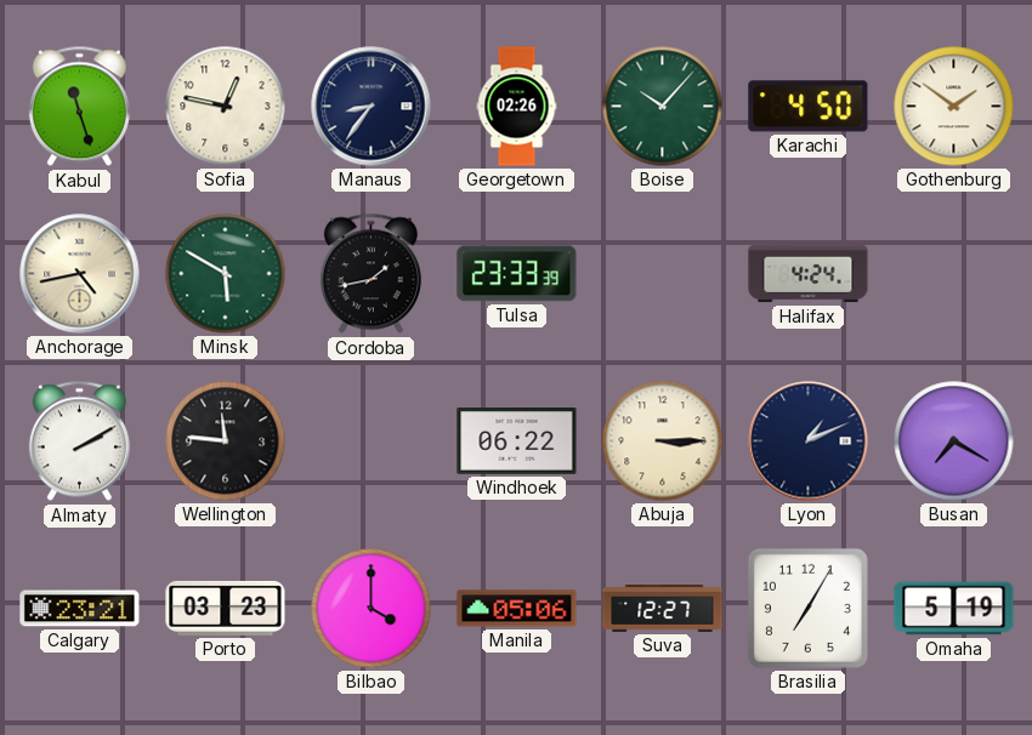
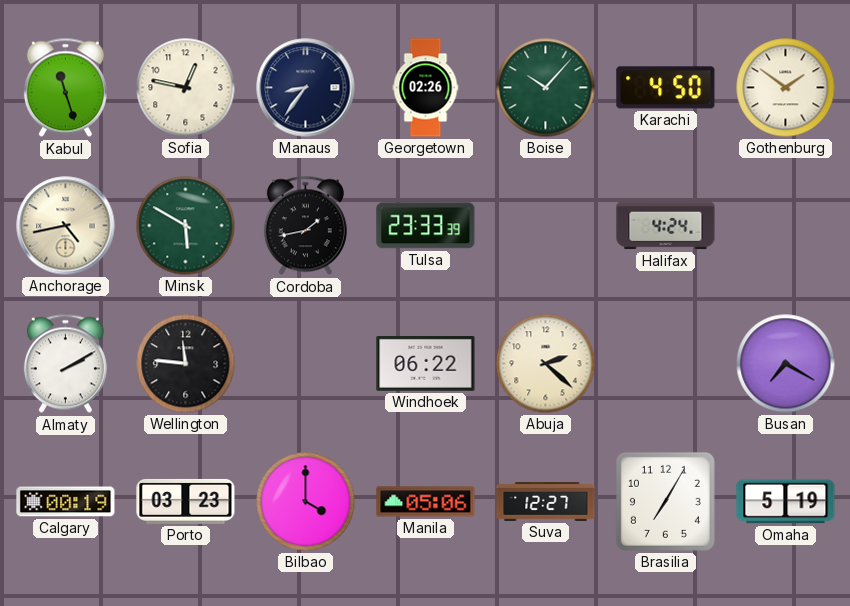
Abuja: 3:15 -> 2:22
Lyon: 1:11 -> none
Calgary: 23:21 -> 00:19
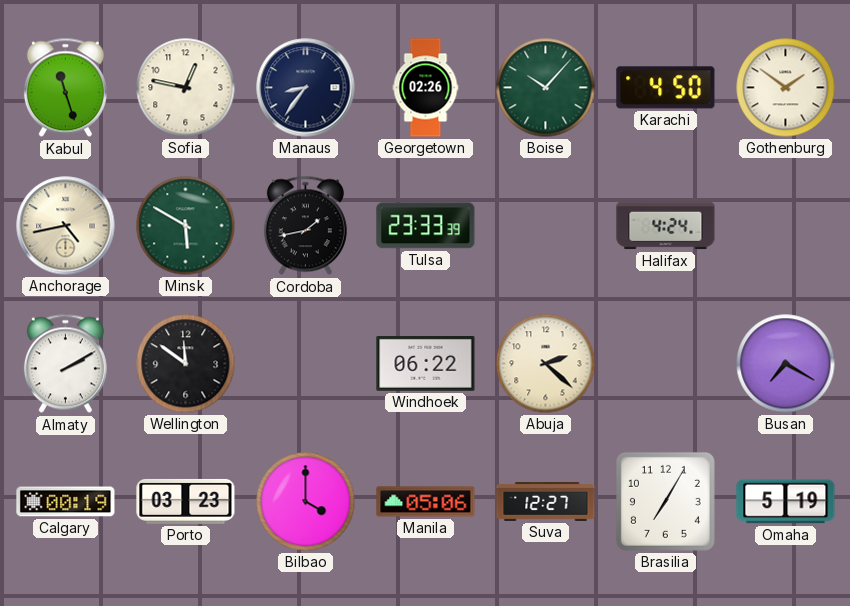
Wellington: 11:46 -> 11:51
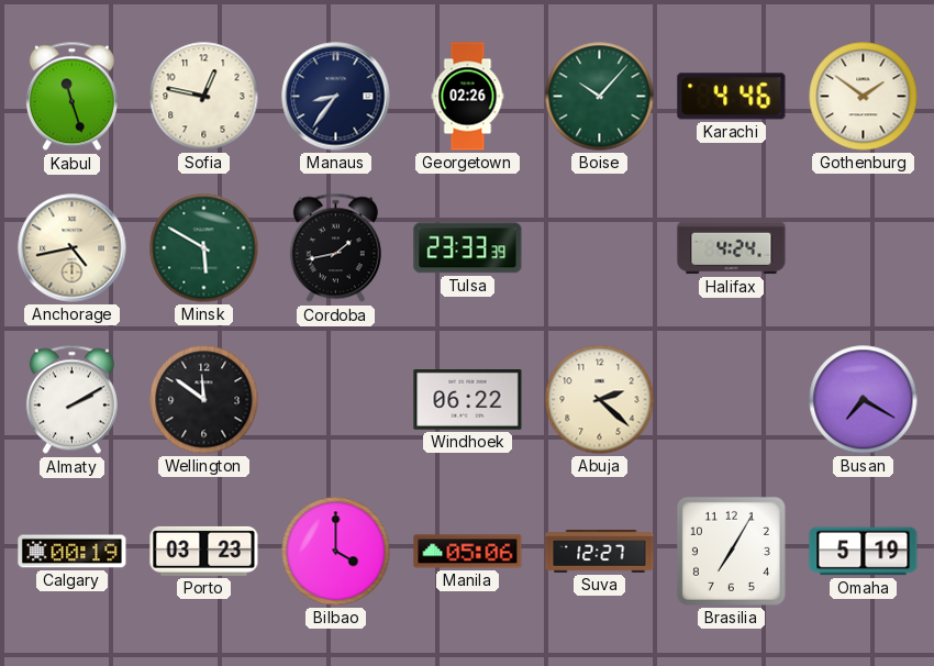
Karachi: 4:50 -> 4:46
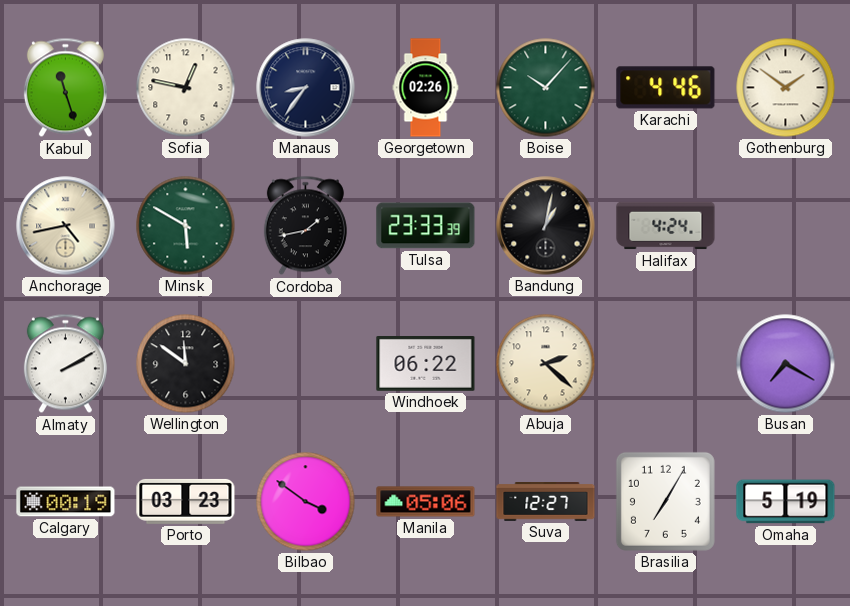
Bandung: none -> 1:02
Bilbao: 4:00 -> 3:51
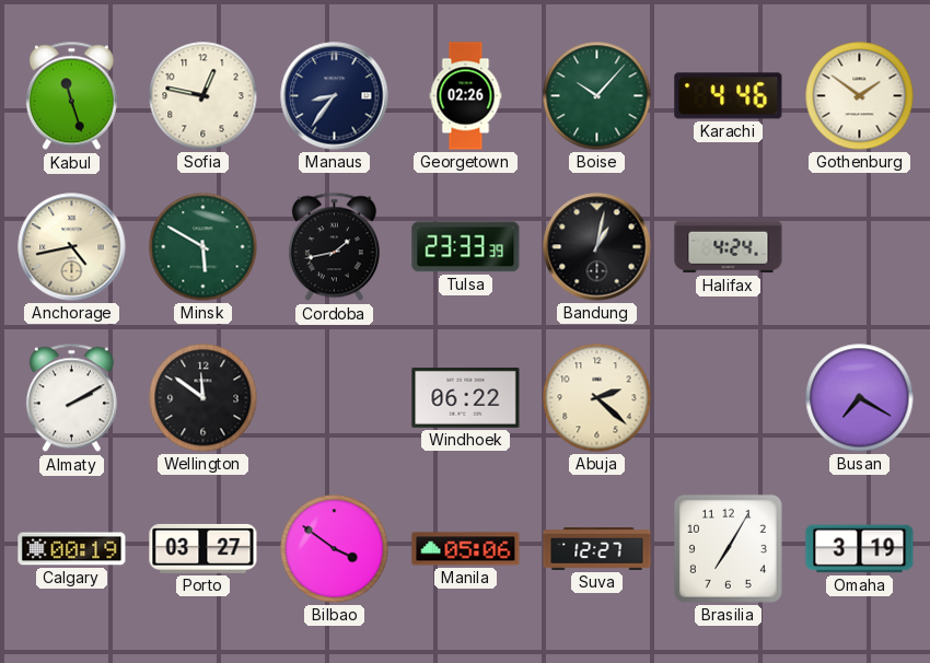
Porto: 03:23 -> 03:27
Omaha: 5:19 -> 3:19
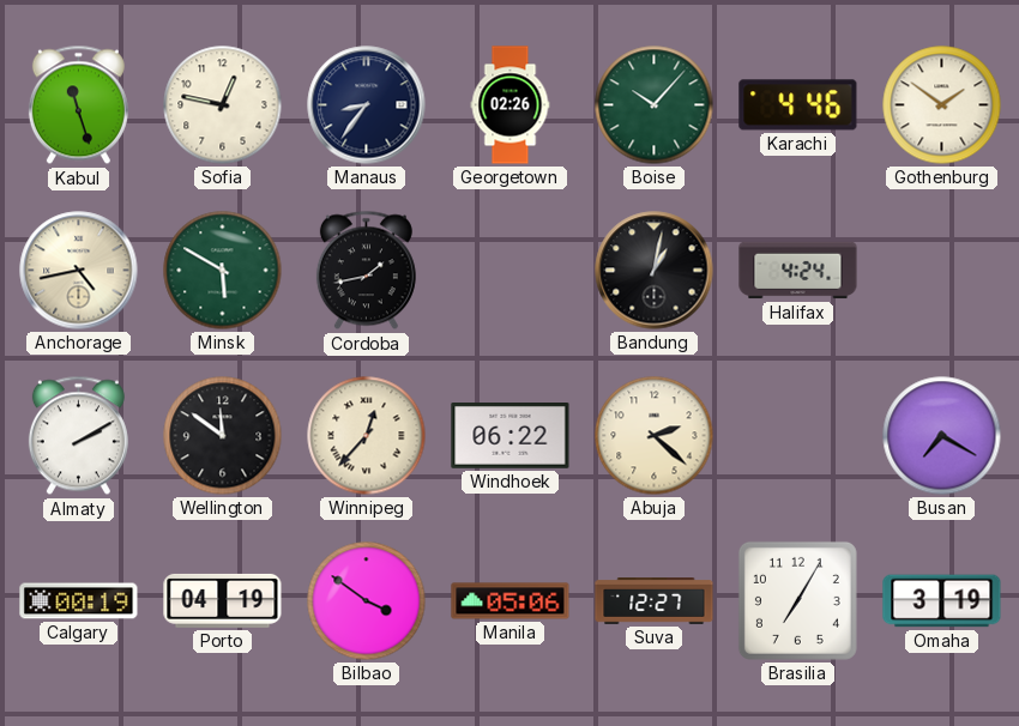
Tulsa: 23:33 -> none
Winnipeg: none -> 12:37
Porto: 03:27 -> 04:19
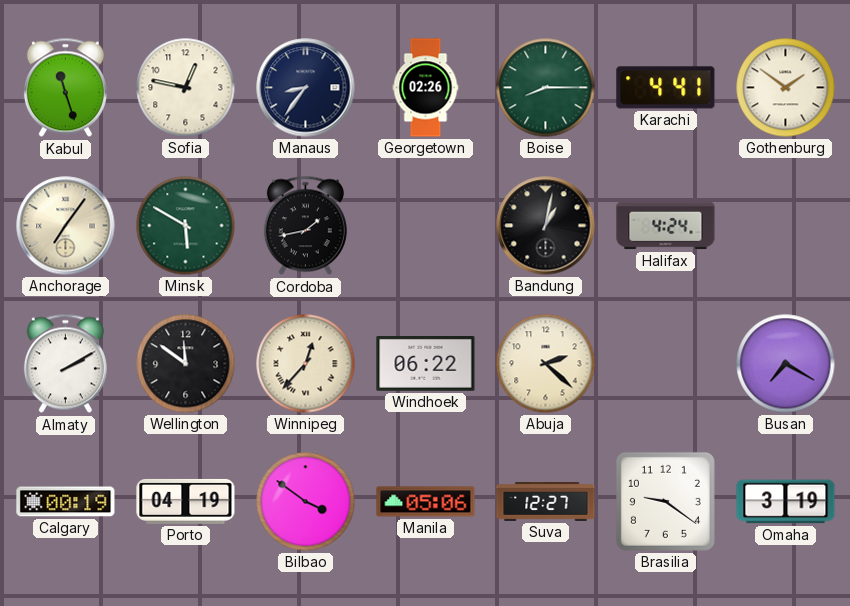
Boise: 10:07 -> 8:15
Karachi: 4:46 -> 4:41
Anchorage: 4:43 -> 7:06
Brasilia: 7:05 -> 9:21
